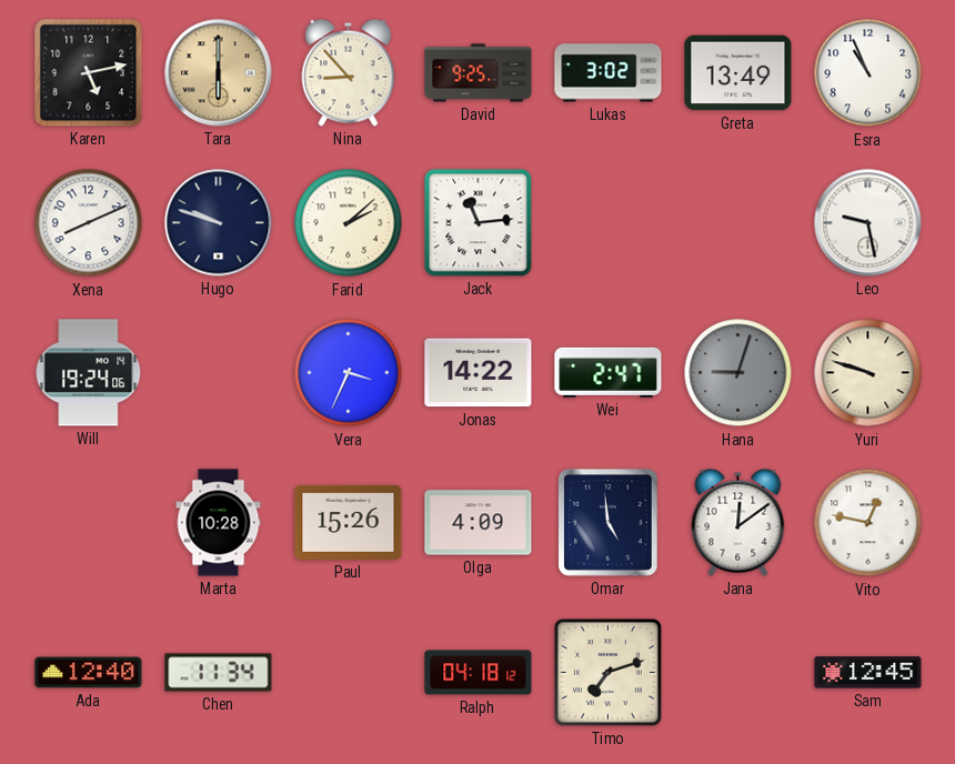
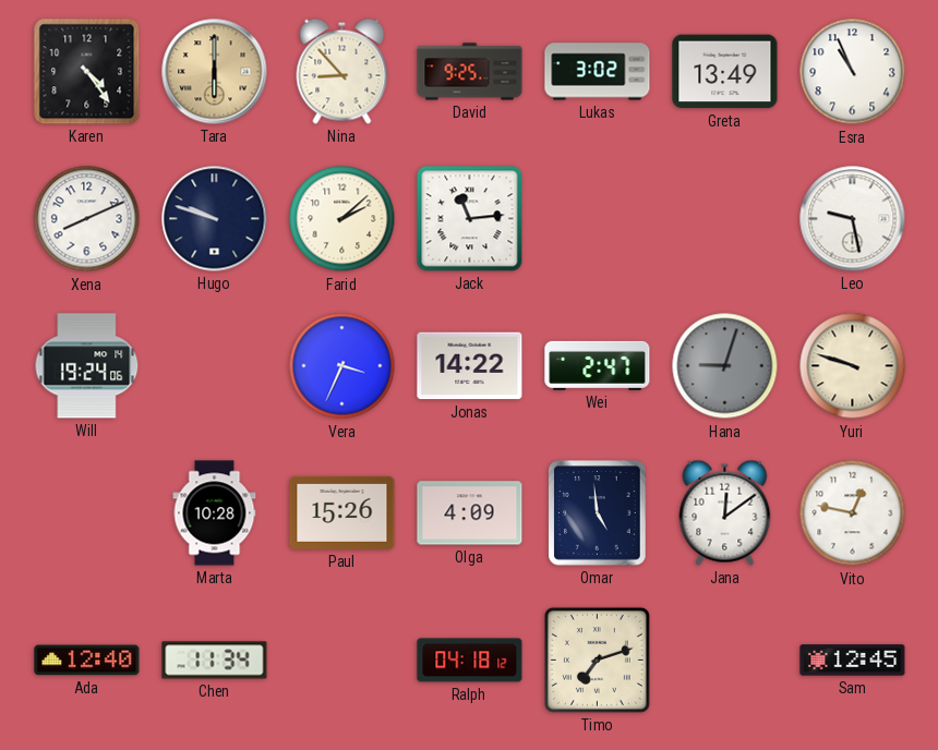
Karen: 5:13 -> 4:24
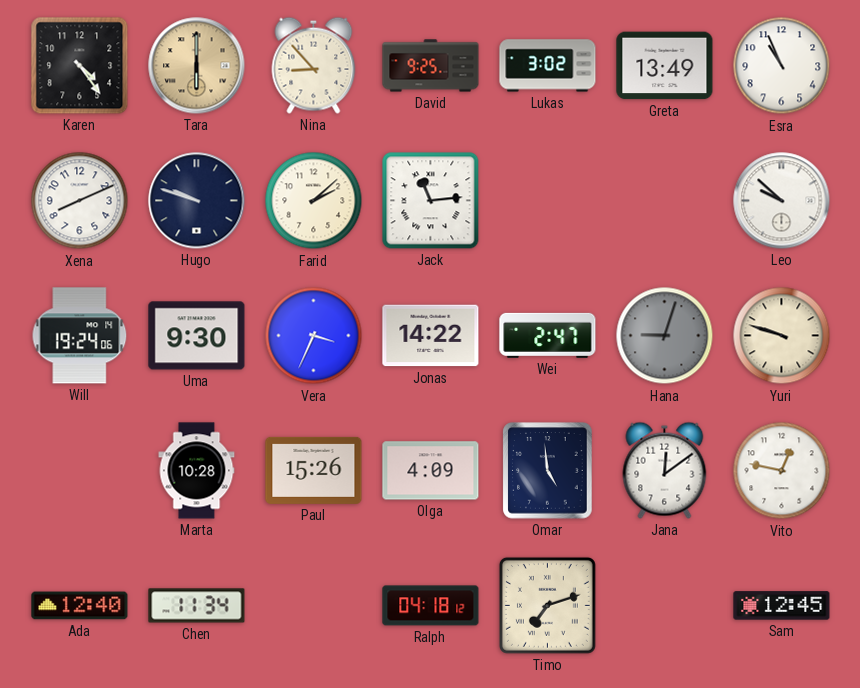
Leo: 9:28 -> 9:52
Uma: none -> 9:30
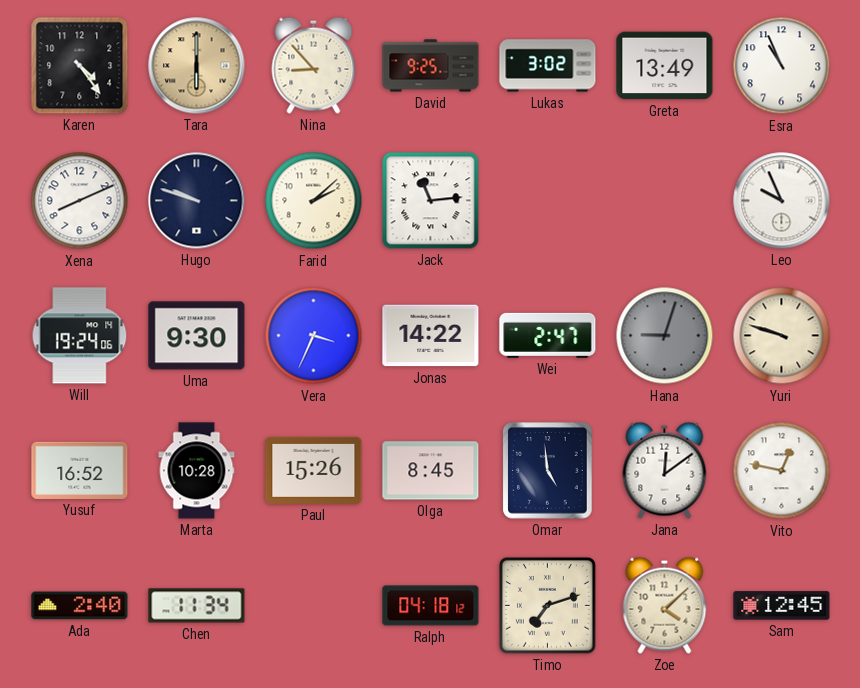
Leo: 9:52 -> 9:56
Yusuf: none -> 16:52
Olga: 4:09 -> 8:45
Ada: 12:40 -> 2:40
Zoe: none -> 4:08
